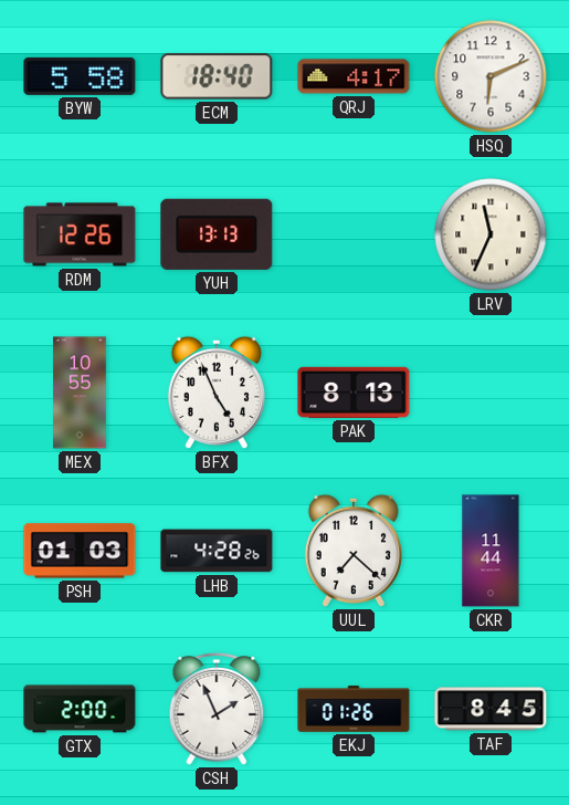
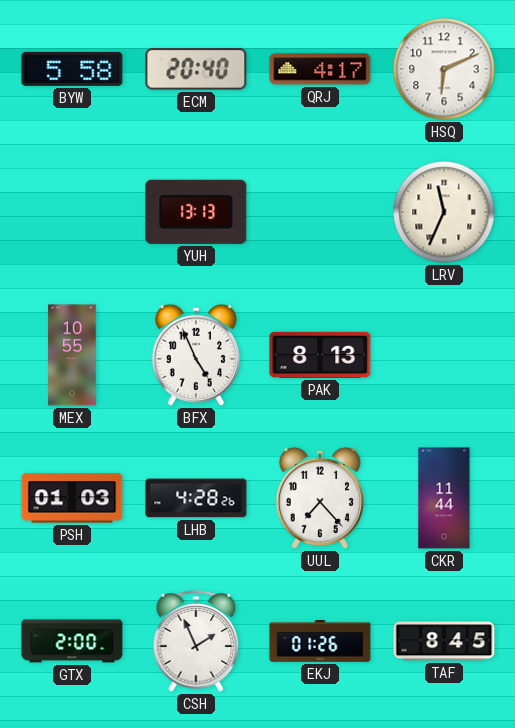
ECM: 18:40 -> 20:40
RDM: 12:26 -> none
UUL: 7:22 -> 7:23
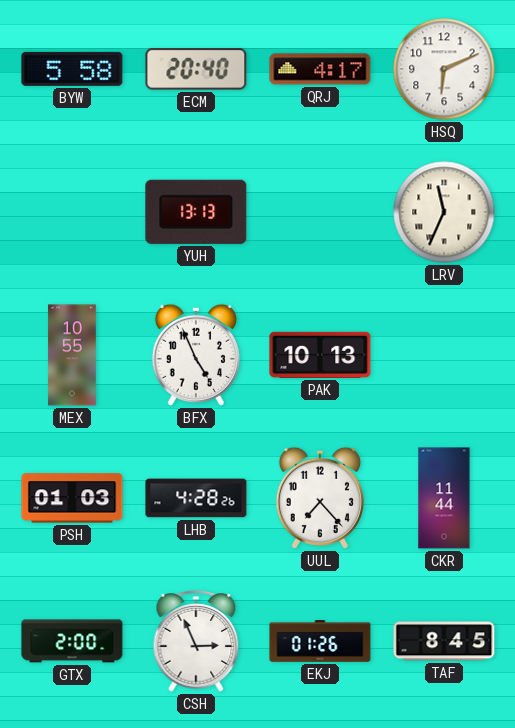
PAK: 8:13 -> 10:13
CSH: 1:56 -> 2:56
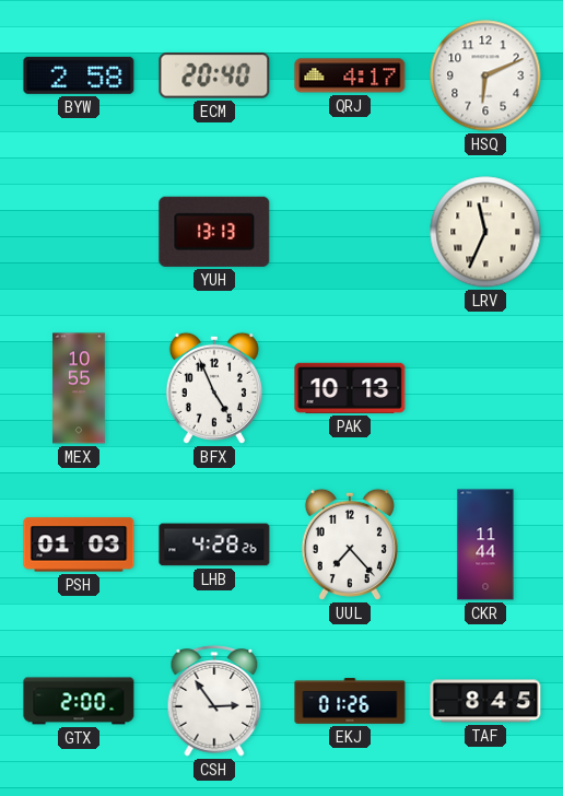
BYW: 5:58 -> 2:58
CSH: 2:56 -> 2:54
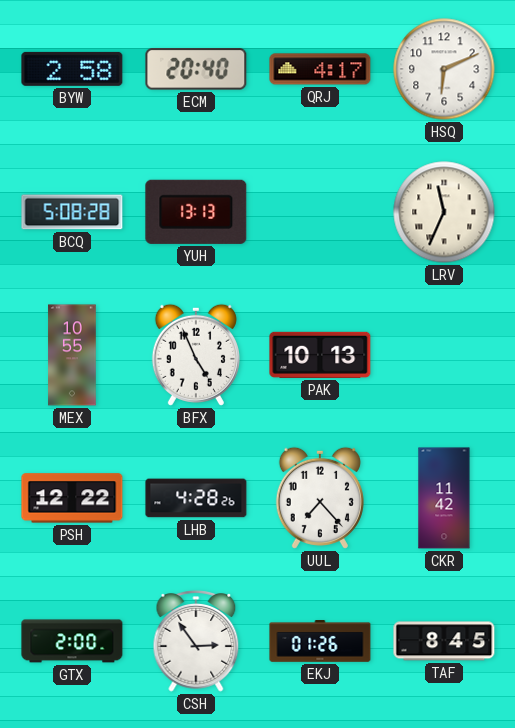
BCQ: none -> 5:08
PSH: 01:03 -> 12:22
CKR: 11:44 -> 11:42
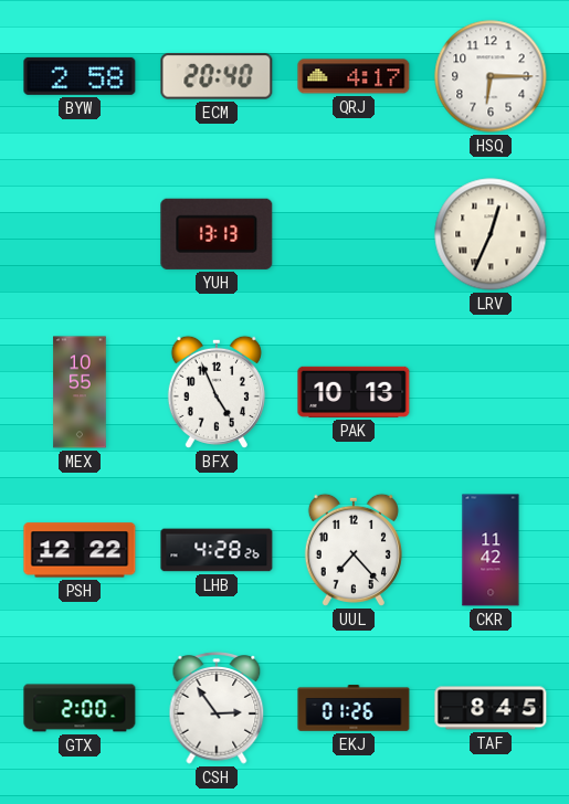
HSQ: 6:11 -> 6:15
BCQ: 5:08 -> none
LRV: 11:34 -> 12:34
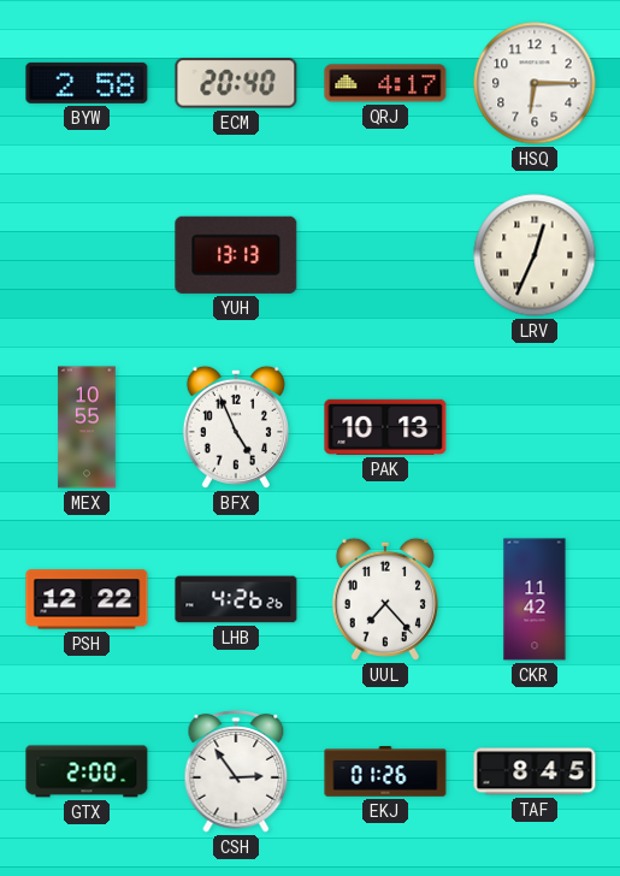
LHB: 4:28 -> 4:26
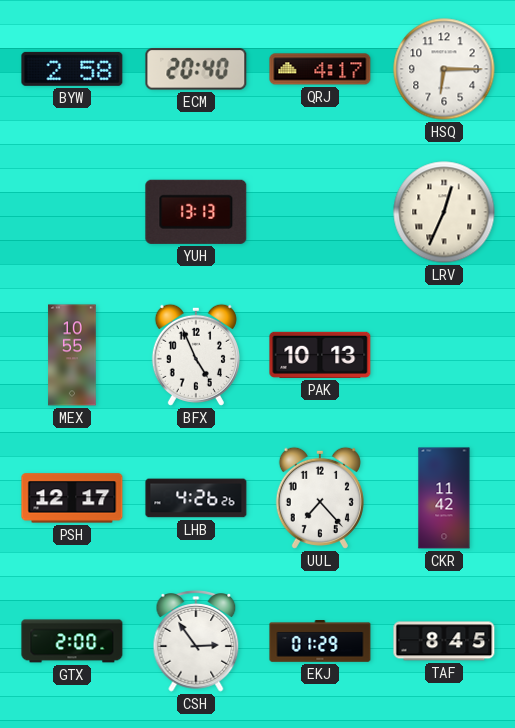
PSH: 12:22 -> 12:17
EKJ: 01:26 -> 01:29
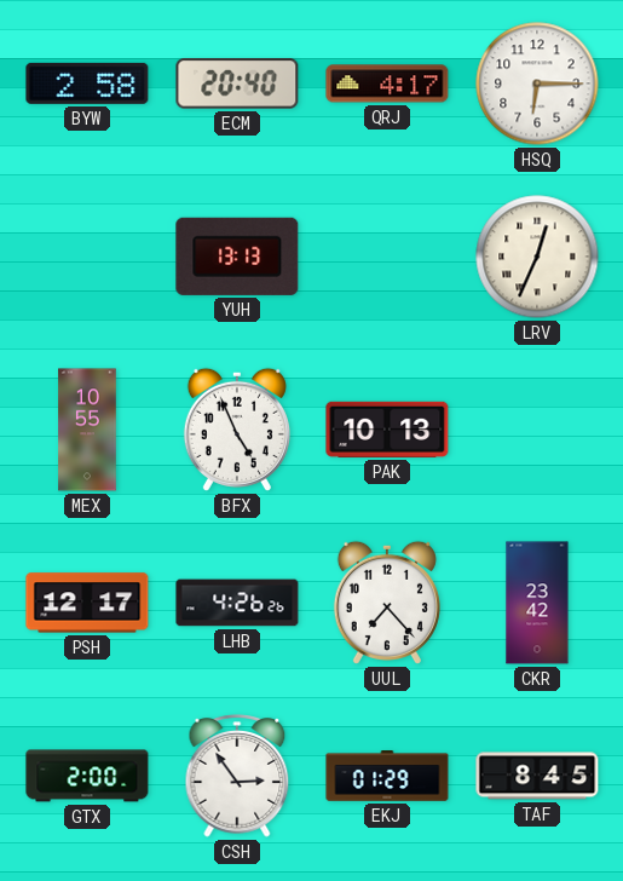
CKR: 11:42 -> 23:42
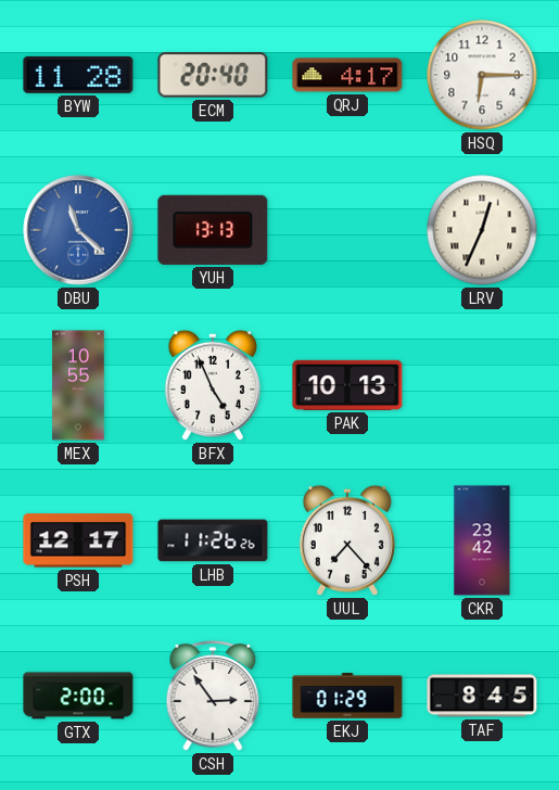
BYW: 2:58 -> 11:28
DBU: none -> 11:22
LHB: 4:26 -> 11:26
